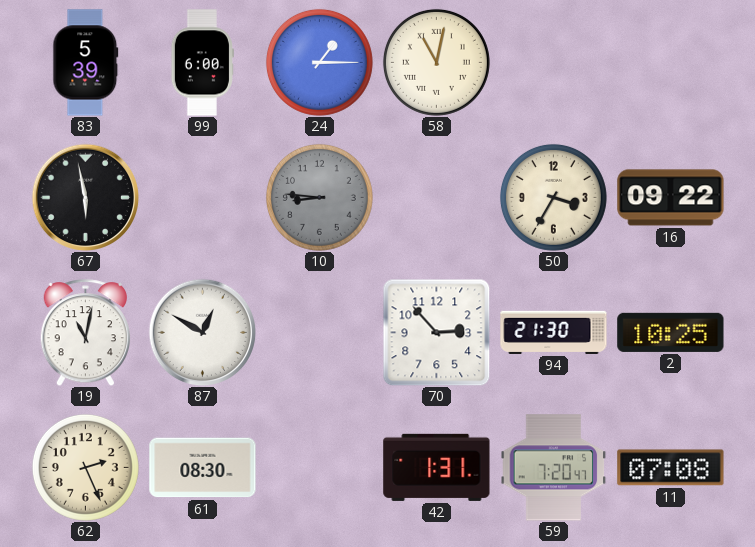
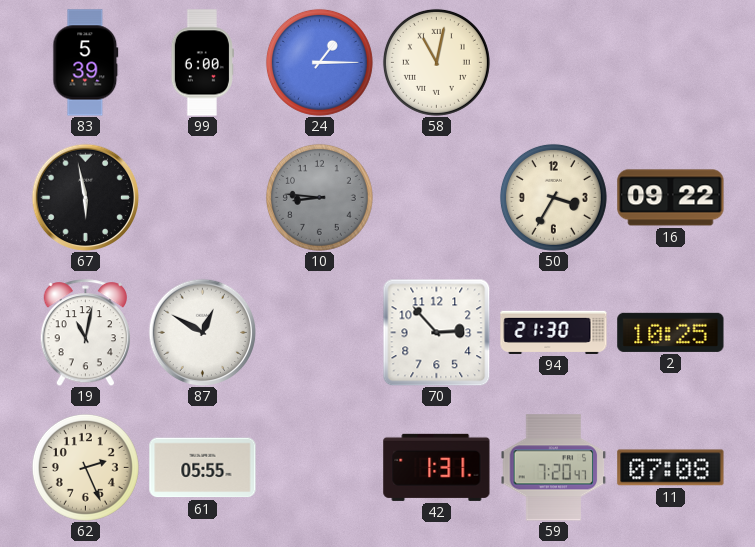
61: 08:30 -> 05:55
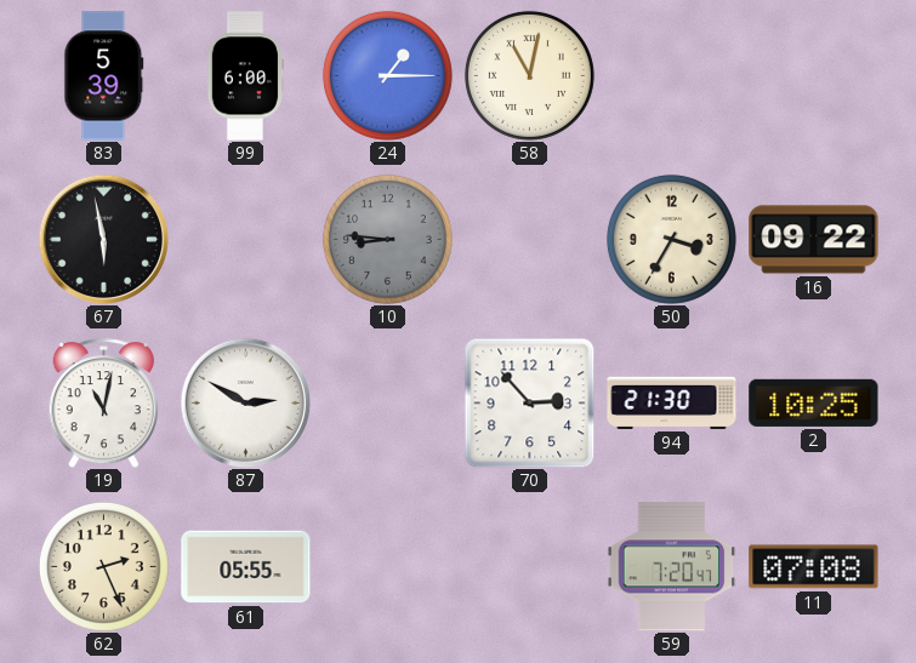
87: 12:50 -> 2:50
42: 1:31 -> none
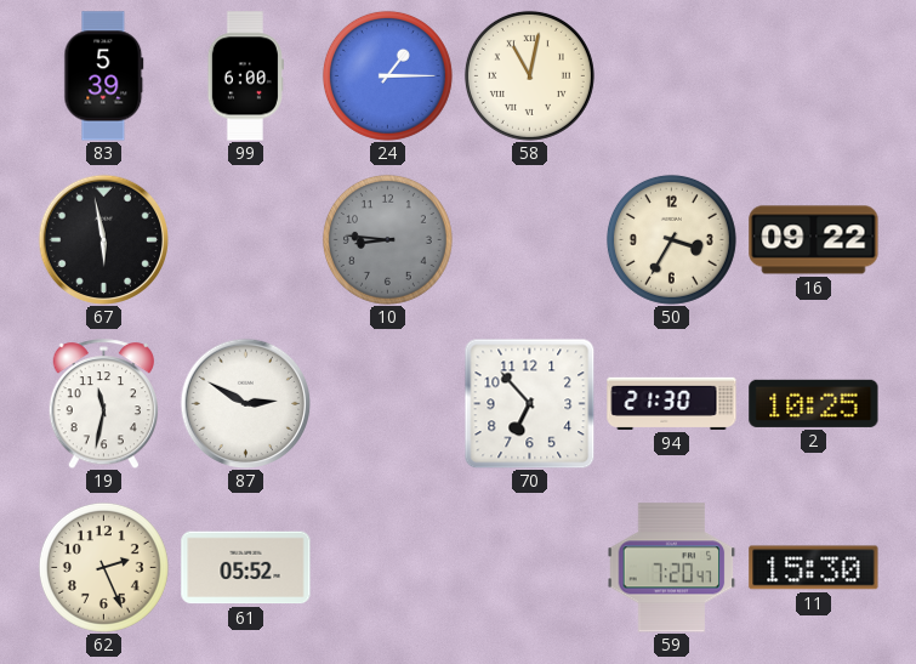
19: 11:02 -> 11:32
70: 2:53 -> 6:53
61: 05:55 -> 05:52
11: 07:08 -> 15:30
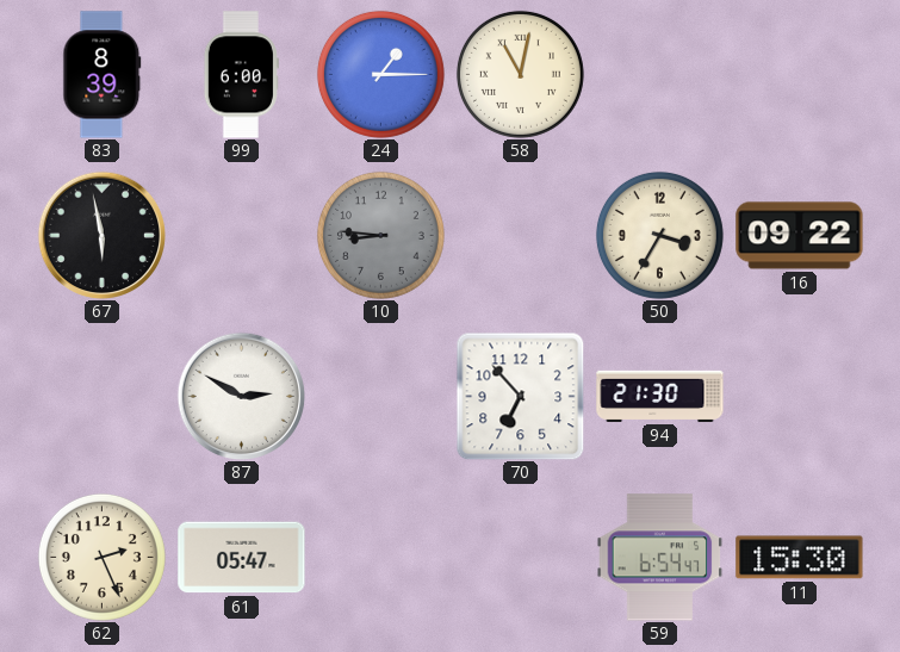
83: 5:39 -> 8:39
19: 11:32 -> none
2: 10:25 -> none
61: 05:52 -> 05:47
59: 7:20 -> 6:54
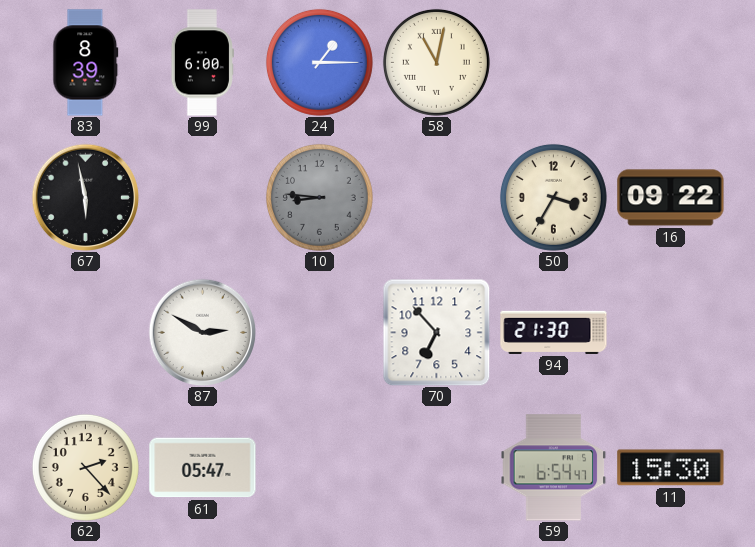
62: 2:26 -> 2:23
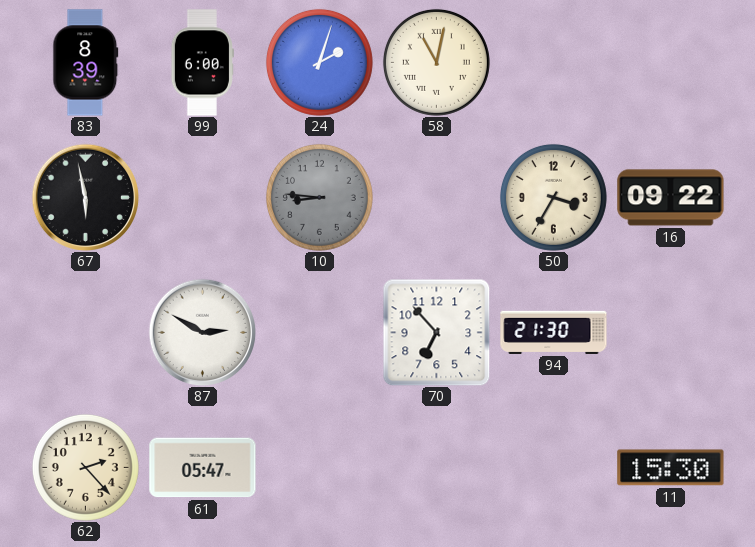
24: 1:15 -> 2:03
59: 6:54 -> none
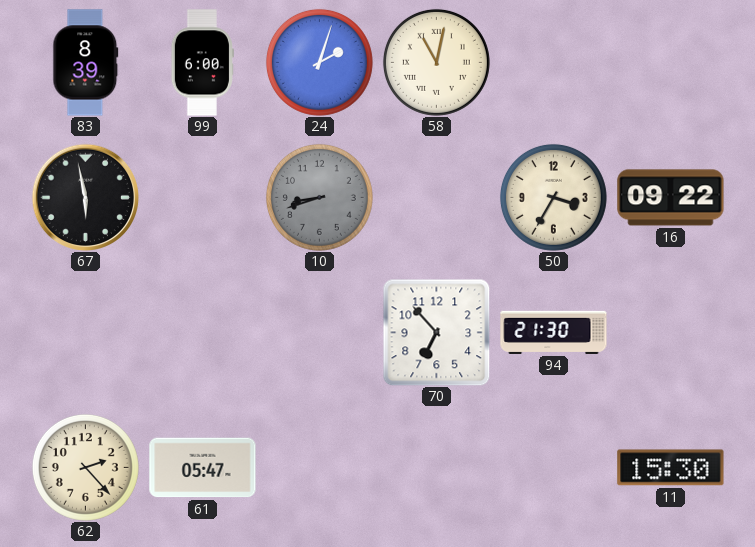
10: 8:46 -> 8:42
87: 2:50 -> none
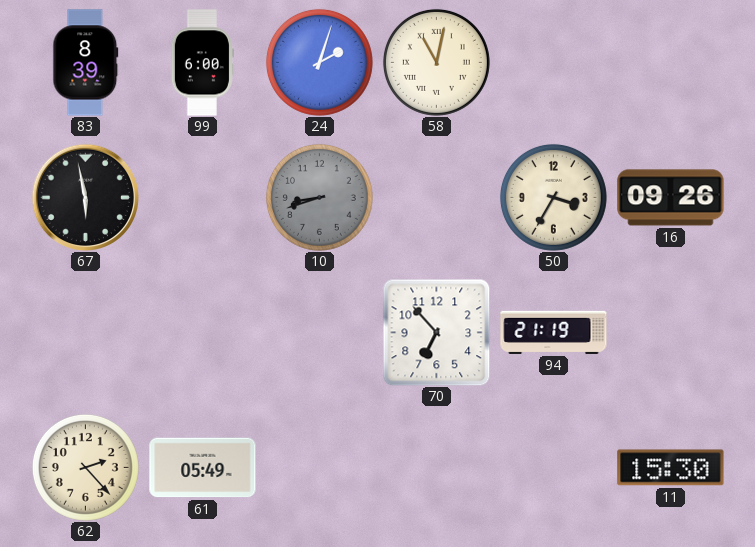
16: 09:22 -> 09:26
94: 21:30 -> 21:19
61: 05:47 -> 05:49
